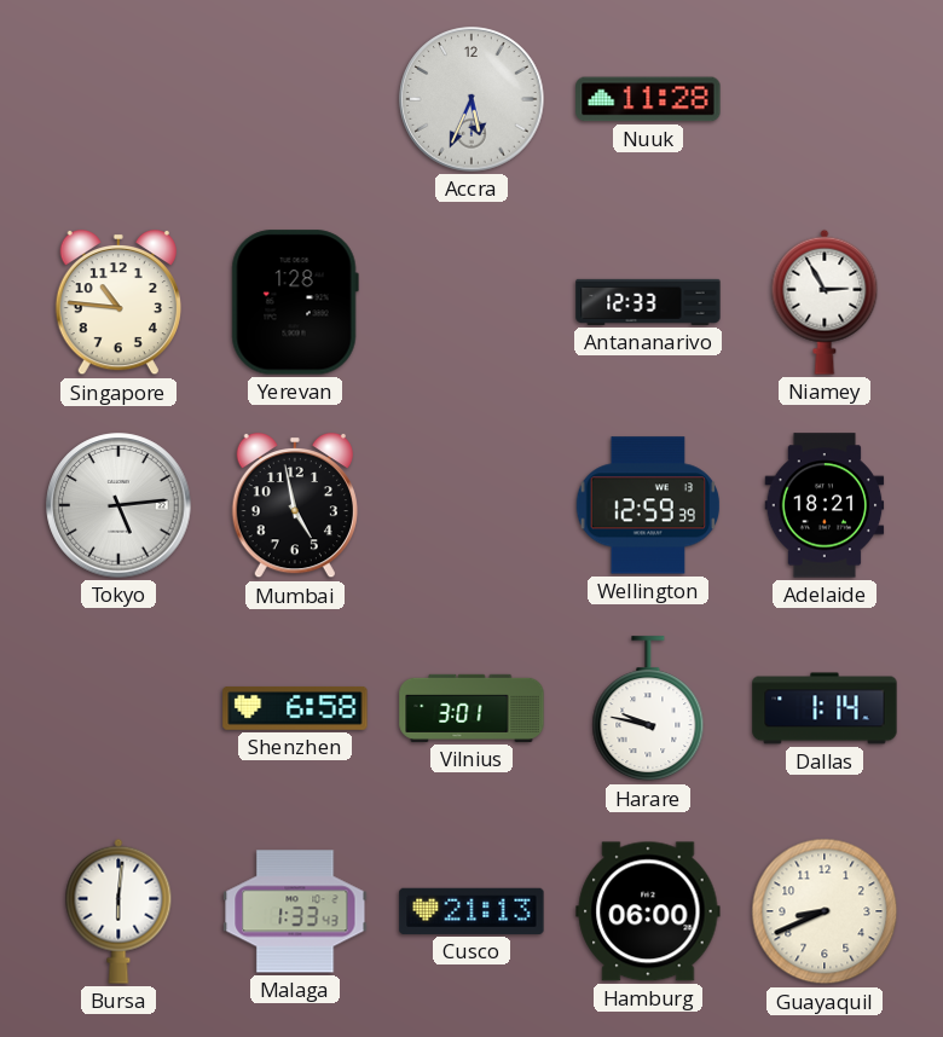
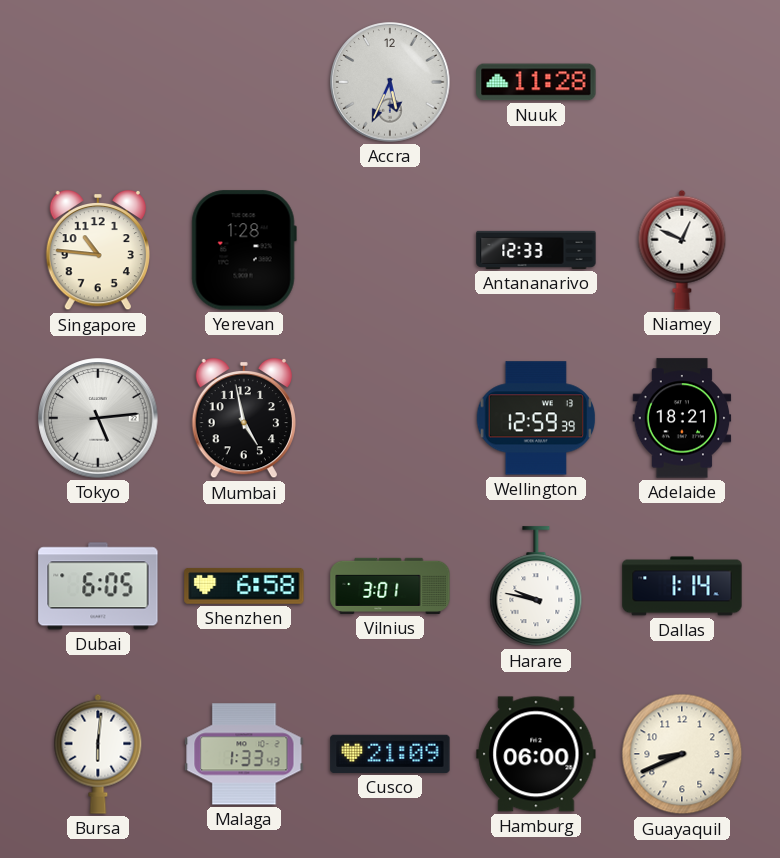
Niamey: 2:55 -> 12:49
Dubai: none -> 6:05
Cusco: 21:13 -> 21:09
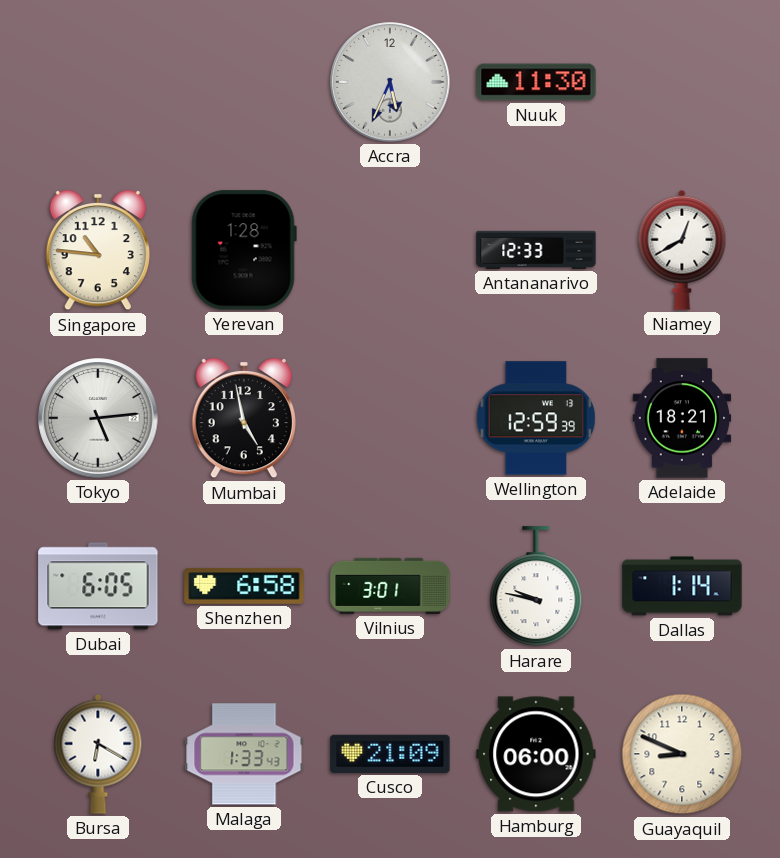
Nuuk: 11:28 -> 11:30
Niamey: 12:49 -> 12:40
Bursa: 6:01 -> 6:20
Guayaquil: 8:41 -> 8:49
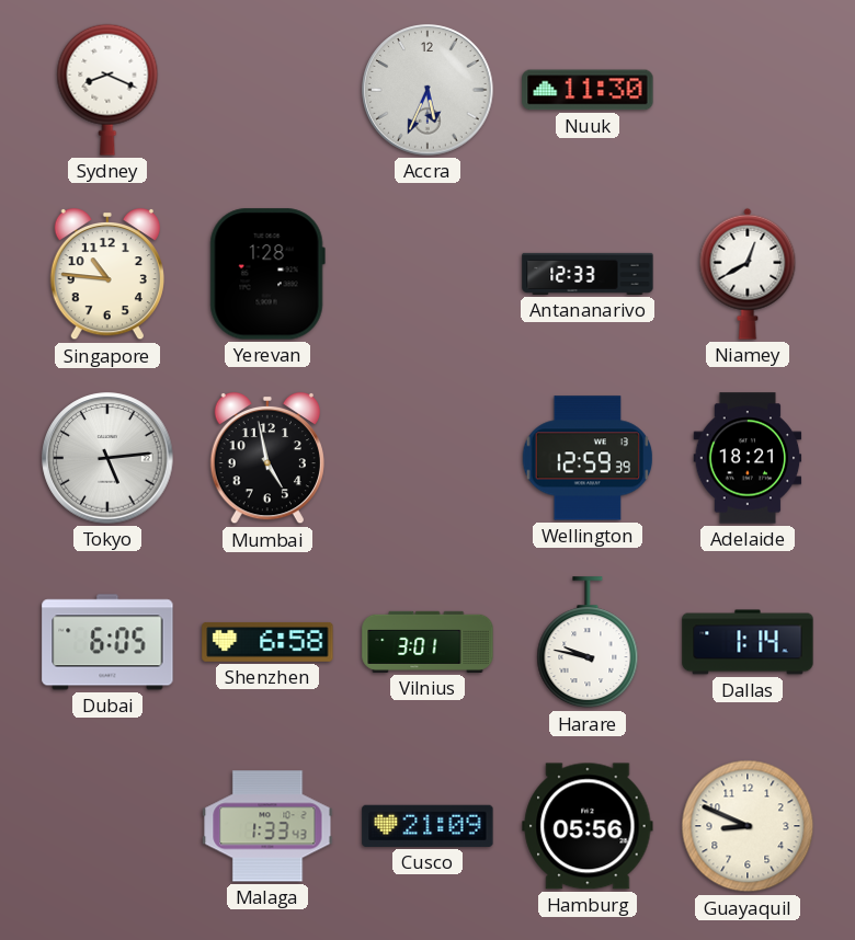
Sydney: none -> 8:19
Bursa: 6:20 -> none
Hamburg: 06:00 -> 05:56
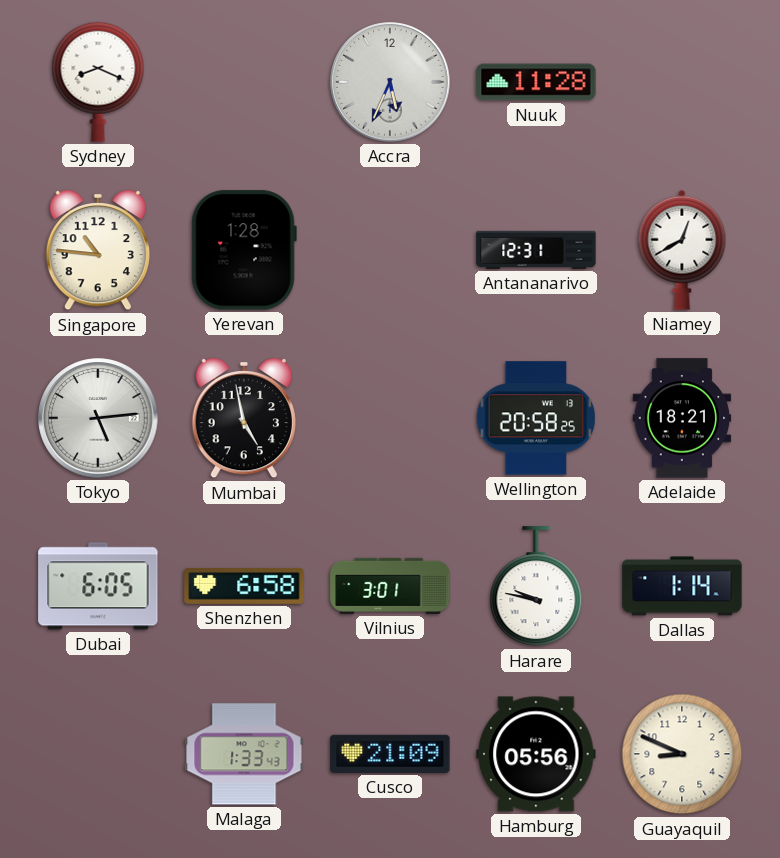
Nuuk: 11:30 -> 11:28
Antananarivo: 12:33 -> 12:31
Wellington: 12:59 -> 20:58
